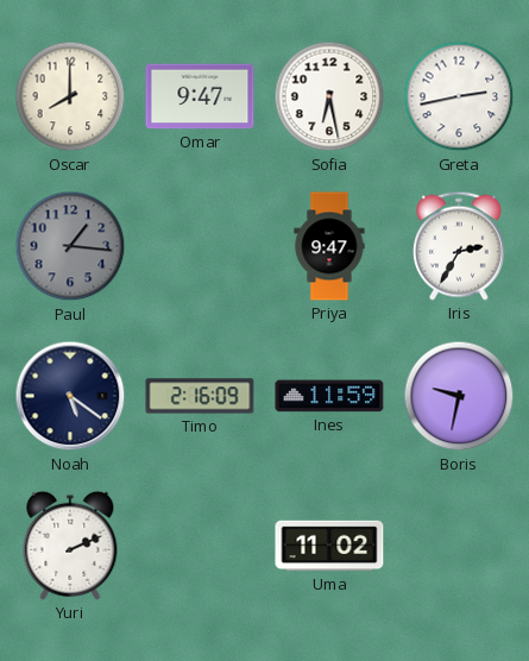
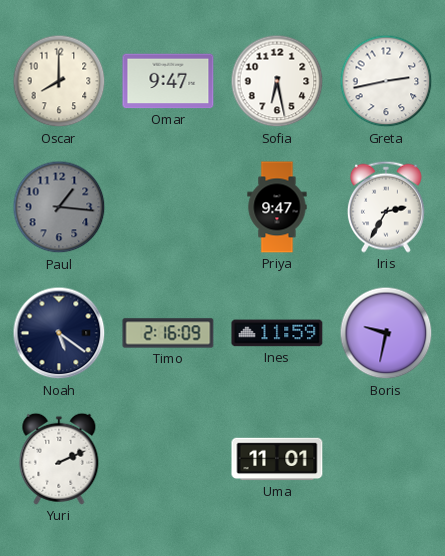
Uma: 11:02 -> 11:01
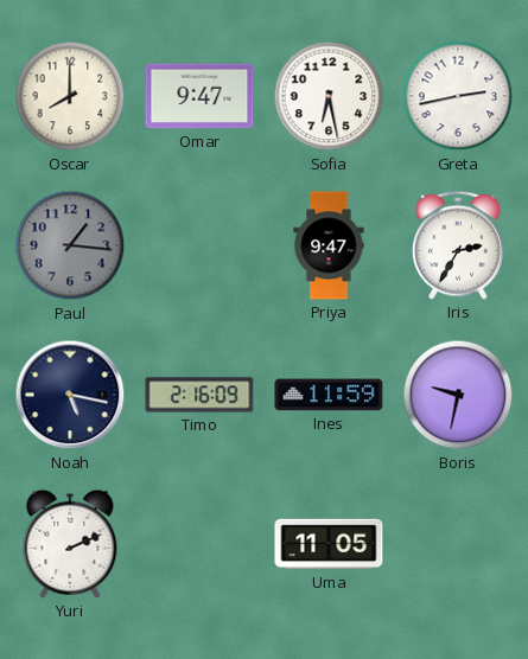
Noah: 5:21 -> 5:17
Uma: 11:01 -> 11:05
